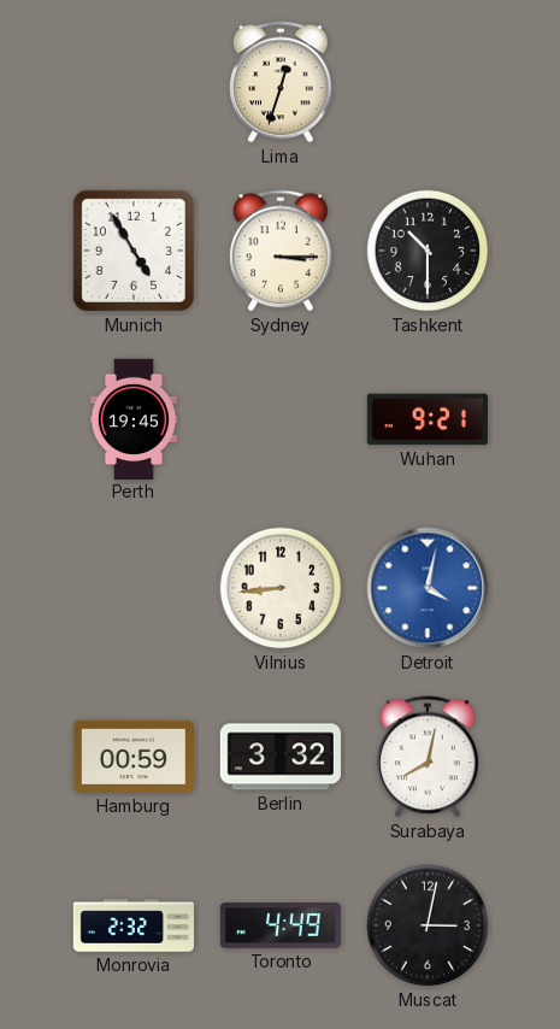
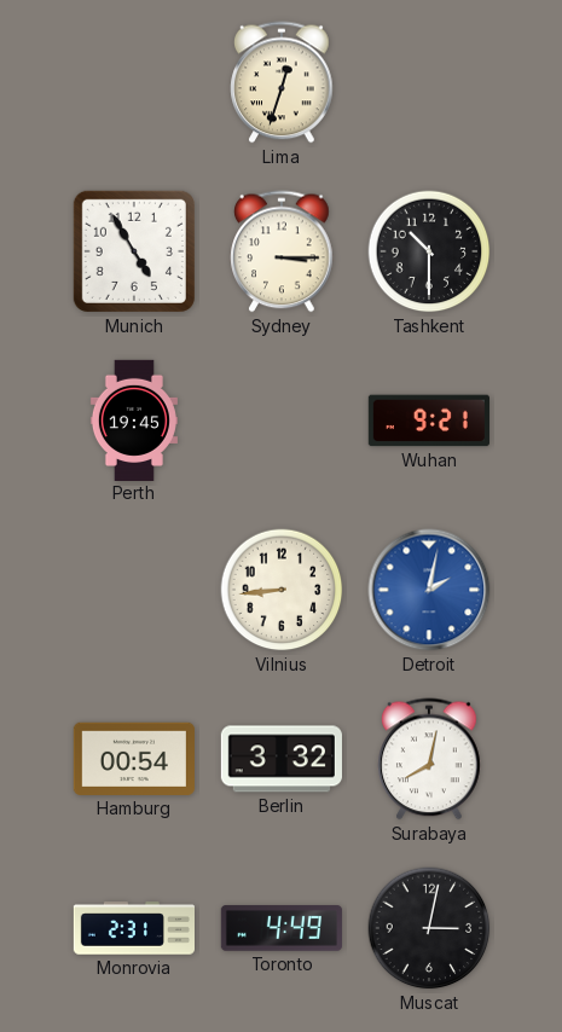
Detroit: 4:02 -> 2:02
Hamburg: 00:59 -> 00:54
Monrovia: 2:32 -> 2:31
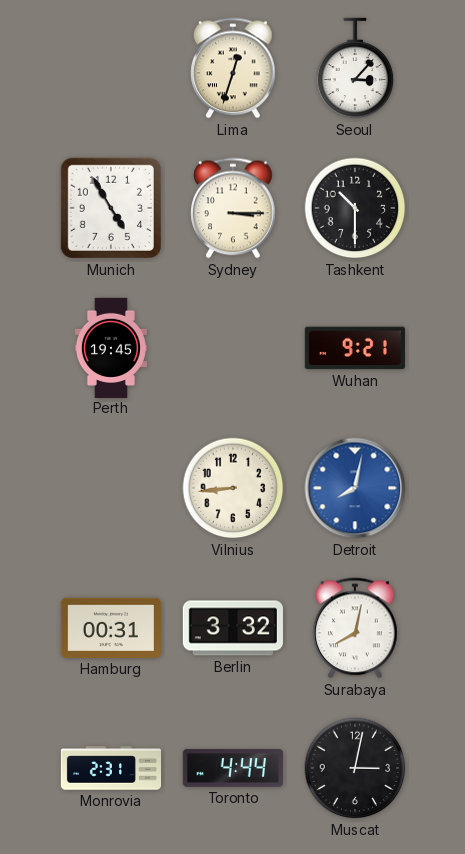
Seoul: none -> 3:07
Detroit: 2:02 -> 8:02
Hamburg: 00:54 -> 00:31
Toronto: 4:49 -> 4:44
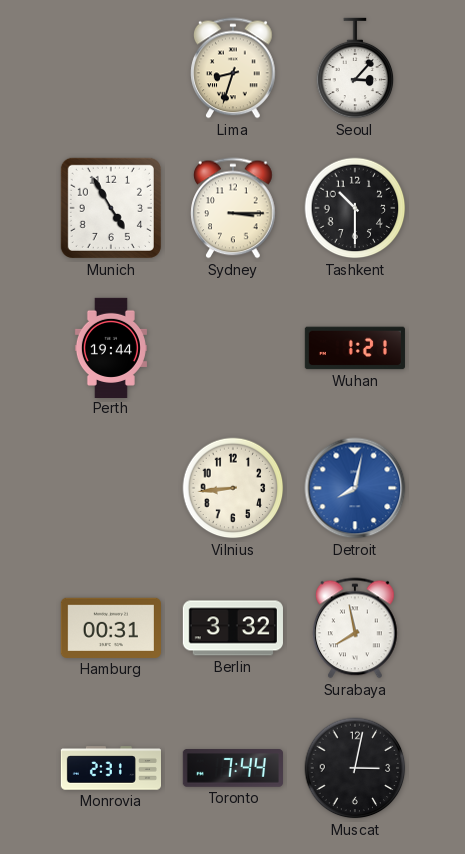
Lima: 12:33 -> 8:33
Perth: 19:45 -> 19:44
Wuhan: 9:21 -> 1:21
Surabaya: 8:02 -> 7:58
Toronto: 4:44 -> 7:44
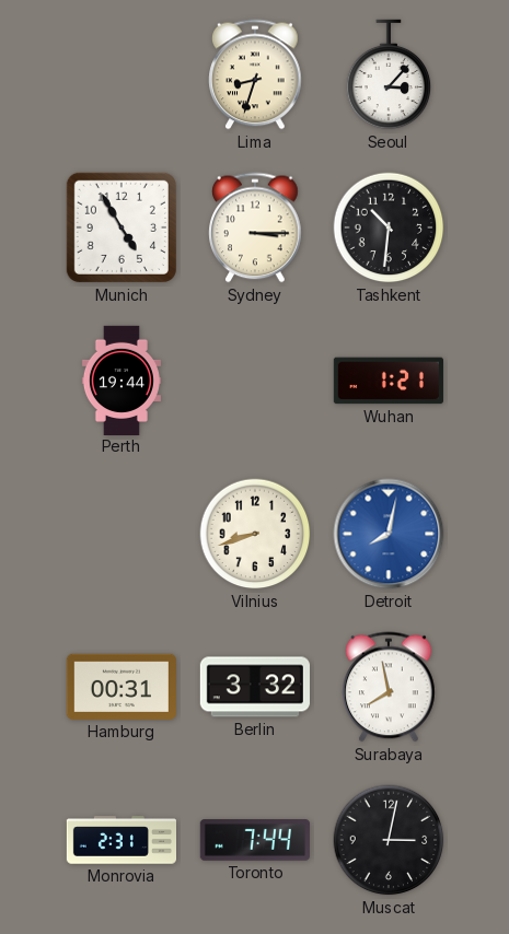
Tashkent: 10:30 -> 10:31
Vilnius: 8:44 -> 8:42
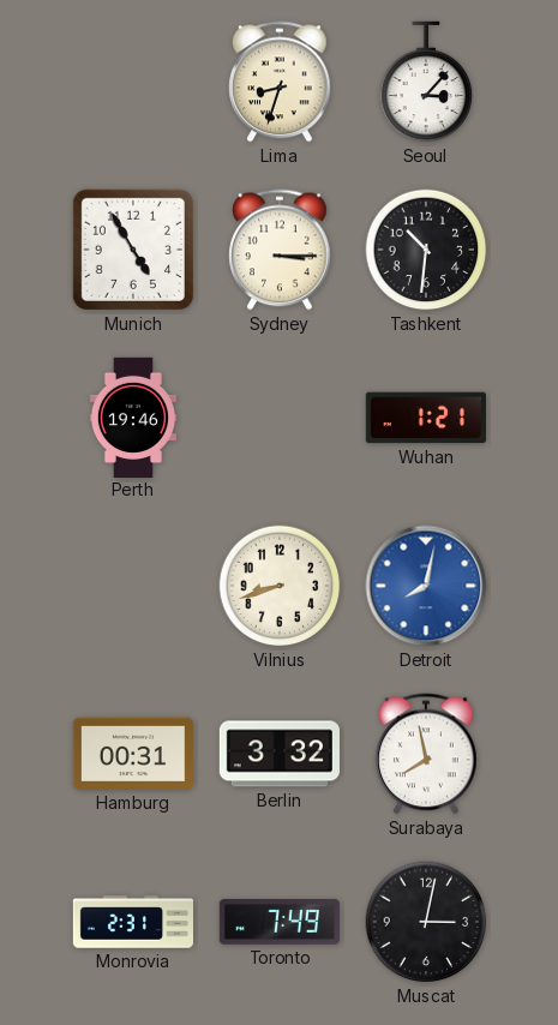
Perth: 19:44 -> 19:46
Toronto: 7:44 -> 7:49
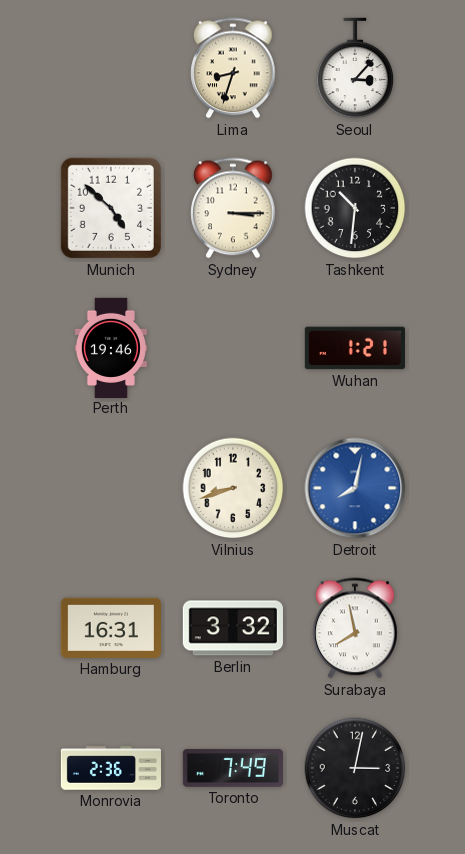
Munich: 4:55 -> 4:52
Hamburg: 00:31 -> 16:31
Monrovia: 2:31 -> 2:36
